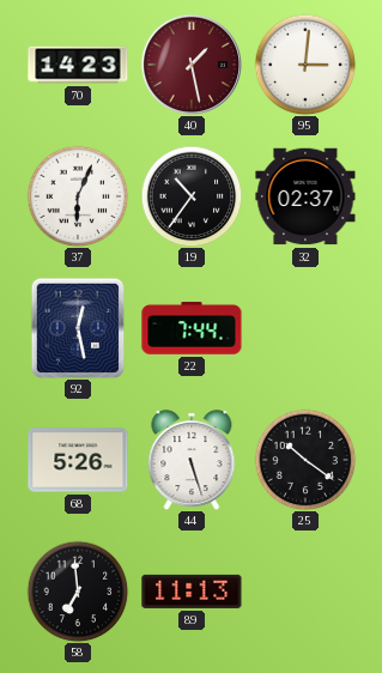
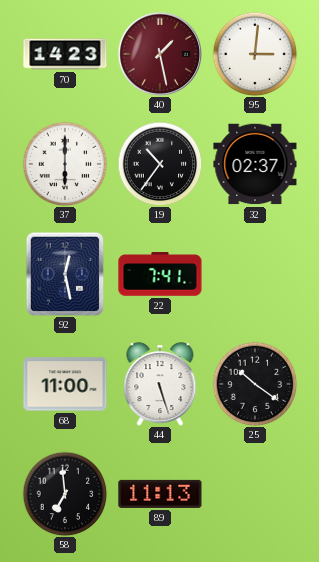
37: 6:04 -> 6:00
22: 7:44 -> 7:41
68: 5:26 -> 11:00
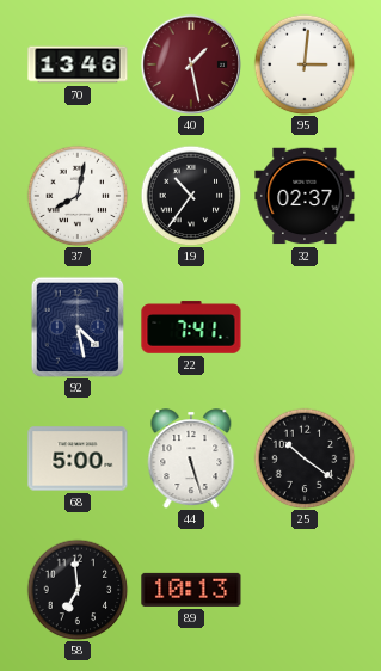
70: 14:23 -> 13:46
37: 6:00 -> 8:02
92: 12:28 -> 4:28
68: 11:00 -> 5:00
89: 11:13 -> 10:13
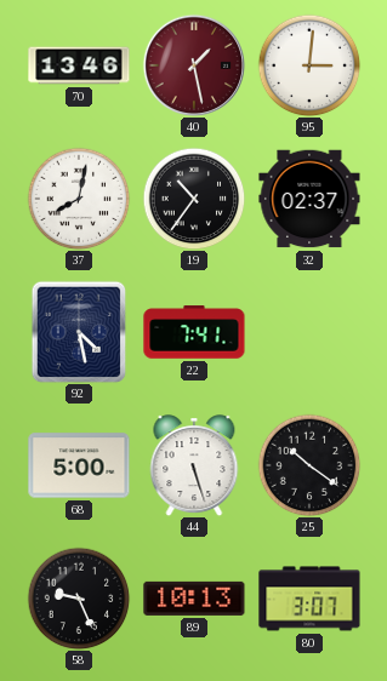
58: 6:59 -> 9:26
80: none -> 3:07
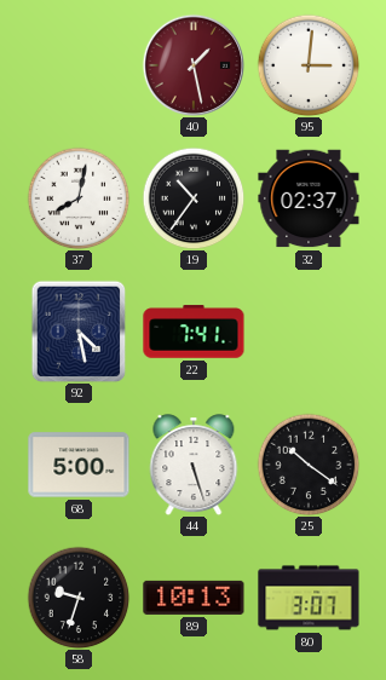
70: 13:46 -> none
58: 9:26 -> 9:33
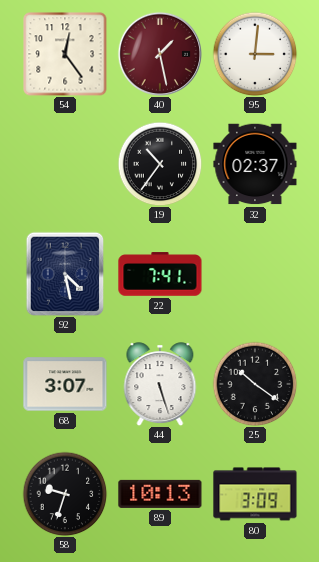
54: none -> 12:24
37: 8:02 -> none
68: 5:00 -> 3:07
80: 3:07 -> 3:09
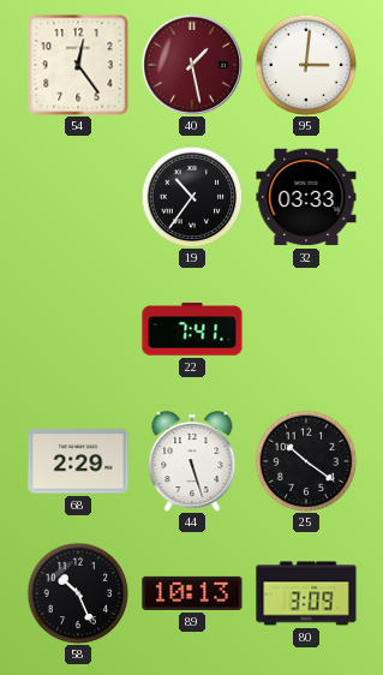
32: 02:37 -> 03:33
92: 4:28 -> none
68: 3:07 -> 2:29
58: 9:33 -> 10:26
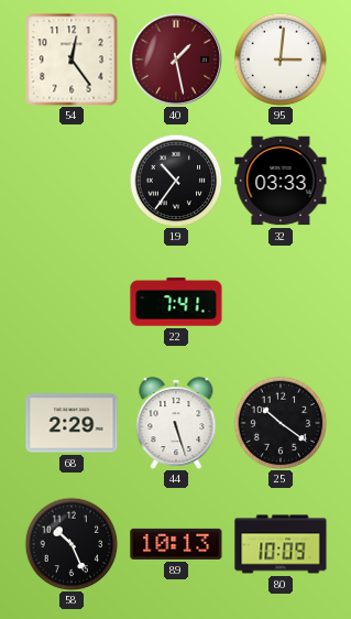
80: 3:09 -> 10:09
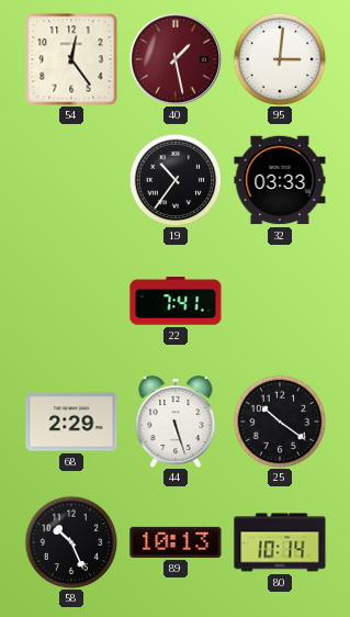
80: 10:09 -> 10:14
